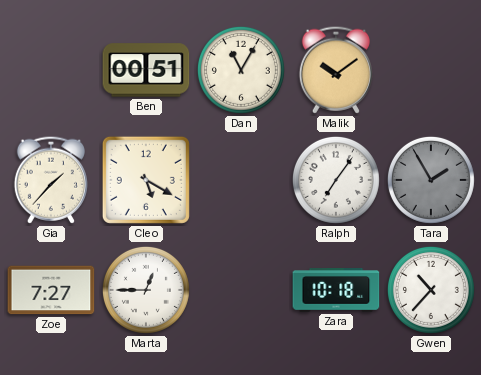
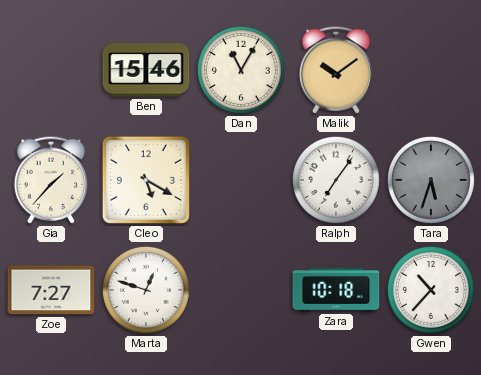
Ben: 00:51 -> 15:46
Tara: 1:55 -> 5:33
Marta: 12:45 -> 12:48
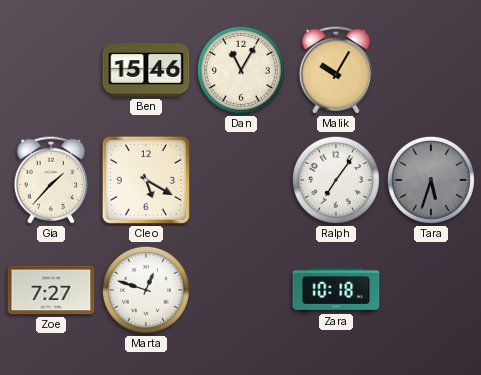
Malik: 10:09 -> 10:05
Gwen: 10:37 -> none
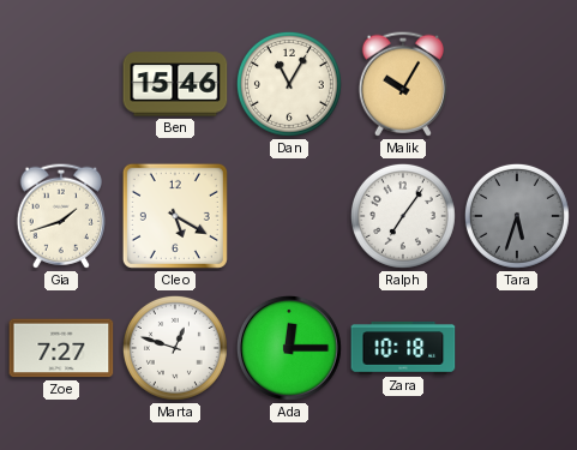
Gia: 1:37 -> 1:42
Ada: none -> 12:15
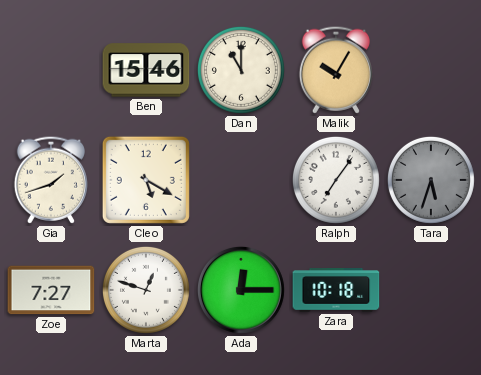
Dan: 11:05 -> 11:00
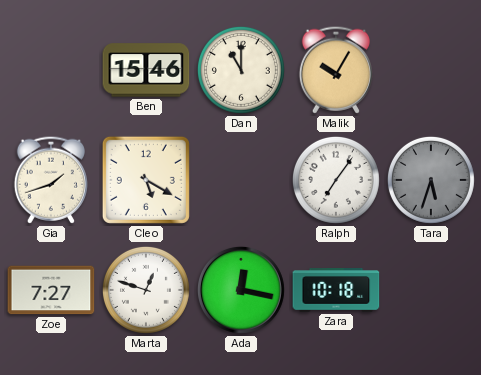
Ada: 12:15 -> 12:17
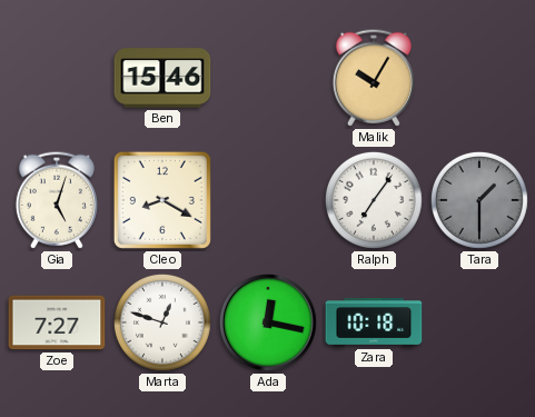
Dan: 11:00 -> none
Gia: 1:42 -> 5:03
Cleo: 5:20 -> 8:20
Tara: 5:33 -> 1:30
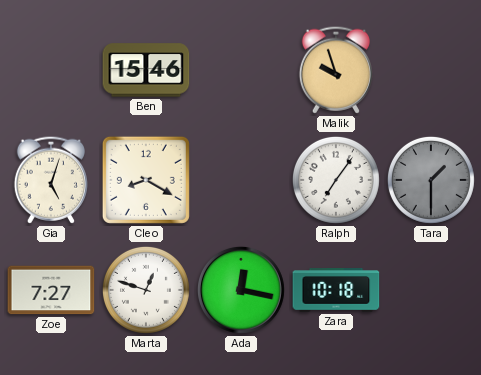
Malik: 10:05 -> 9:57
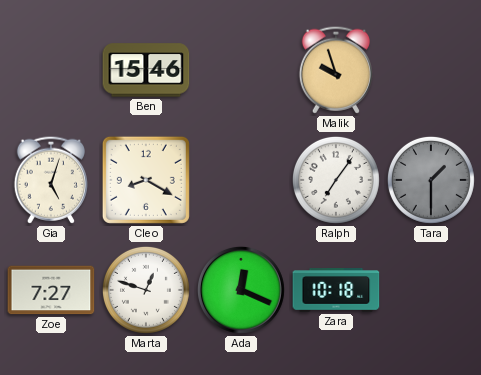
Ada: 12:17 -> 12:19
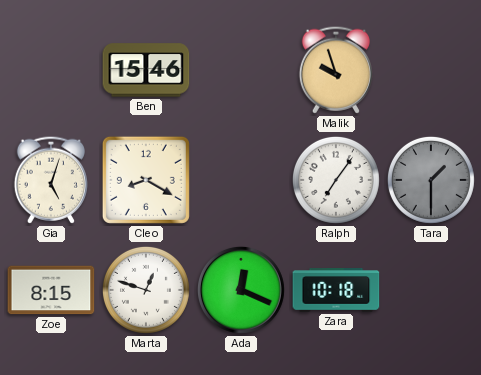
Zoe: 7:27 -> 8:15
